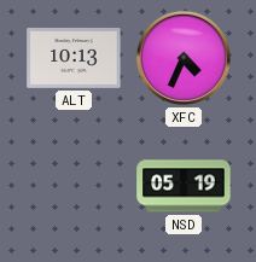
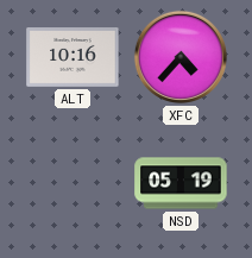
ALT: 10:13 -> 10:16
XFC: 4:34 -> 4:37
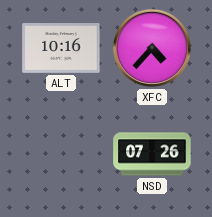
NSD: 05:19 -> 07:26
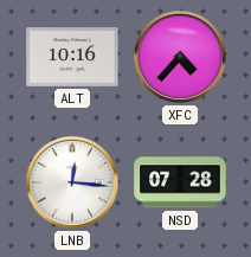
LNB: none -> 12:16
NSD: 07:26 -> 07:28
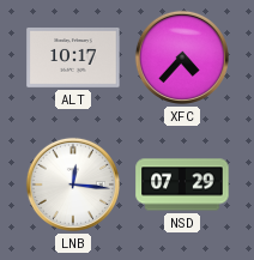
ALT: 10:16 -> 10:17
NSD: 07:28 -> 07:29
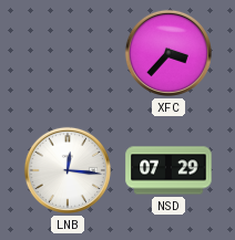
ALT: 10:17 -> none
XFC: 4:37 -> 3:37
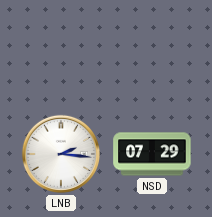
XFC: 3:37 -> none
LNB: 12:16 -> 2:16
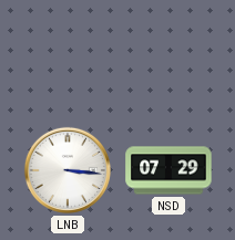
LNB: 2:16 -> 3:16
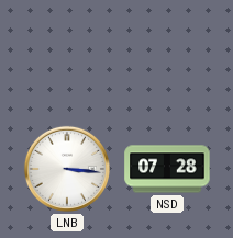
NSD: 07:29 -> 07:28
